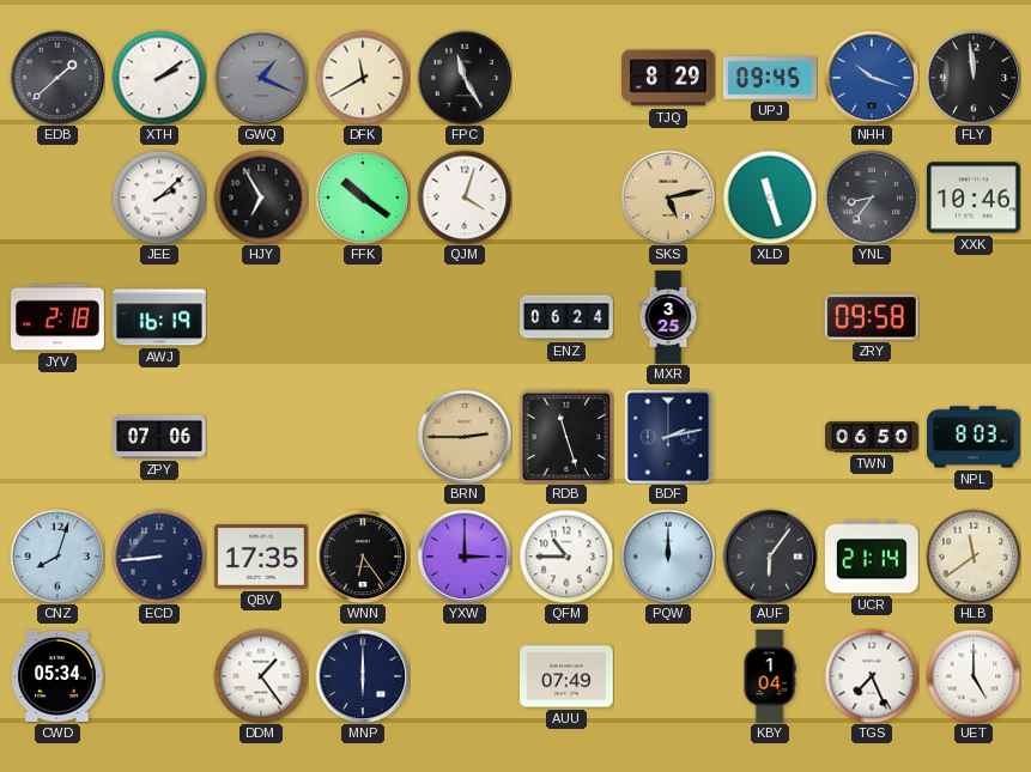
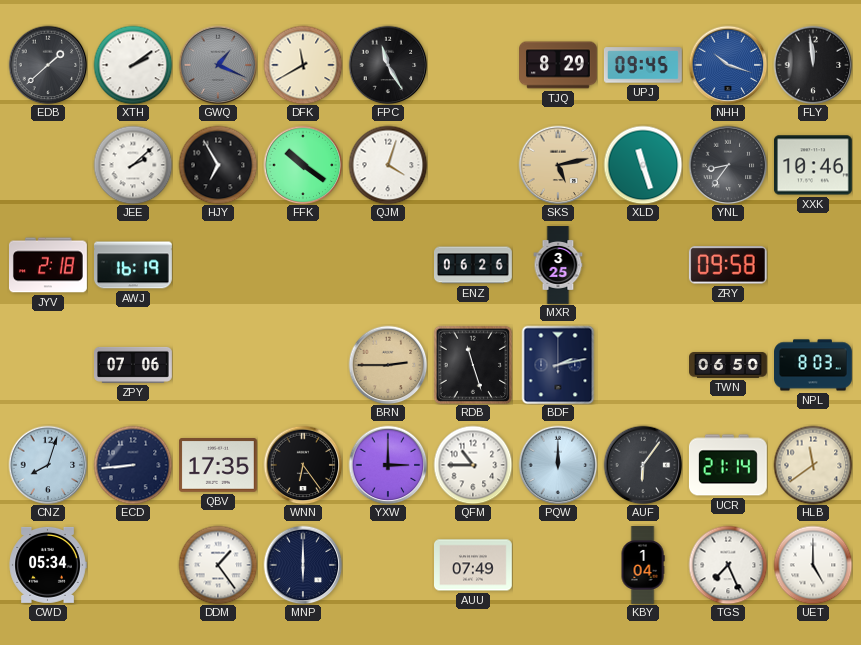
ENZ: 06:24 -> 06:26
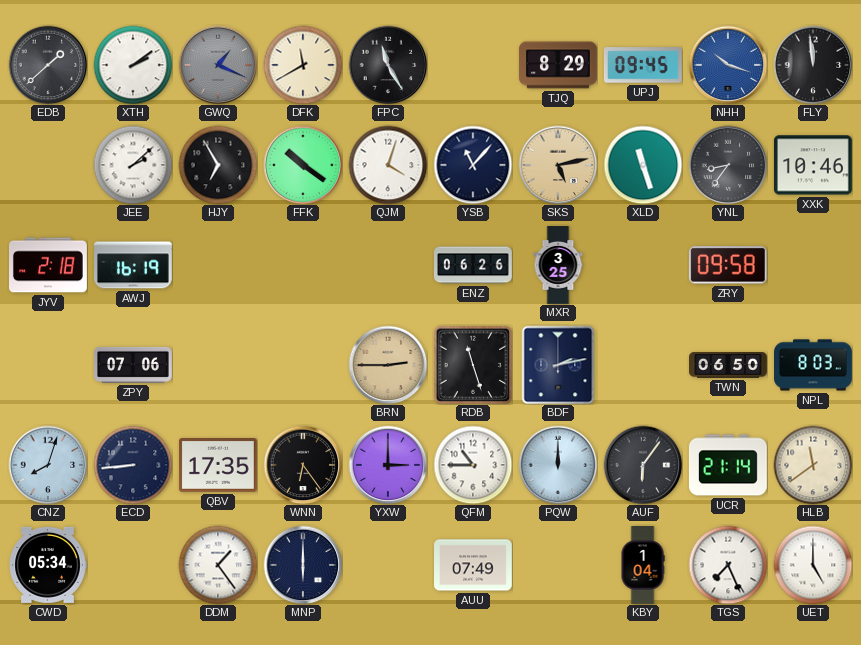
YSB: none -> 11:07
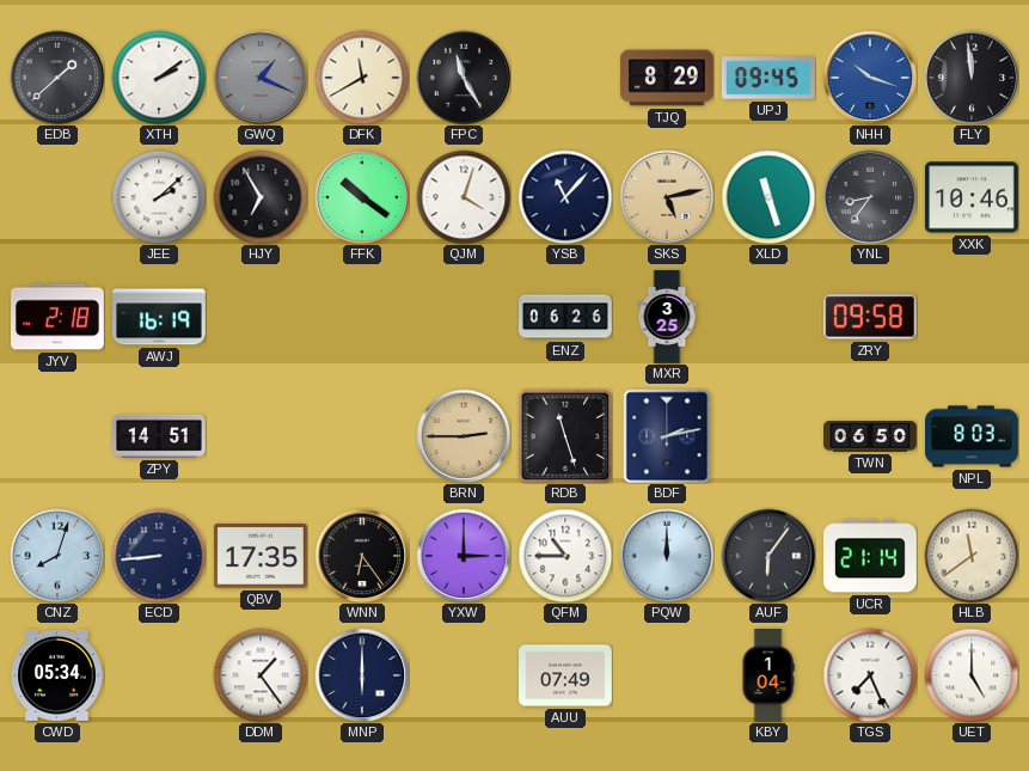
ZPY: 07:06 -> 14:51
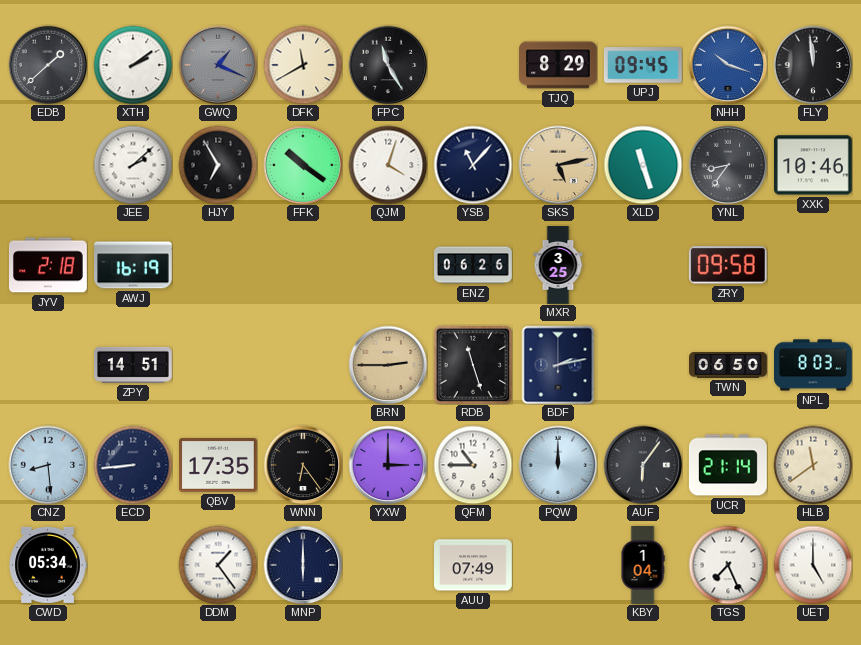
CNZ: 8:03 -> 8:29
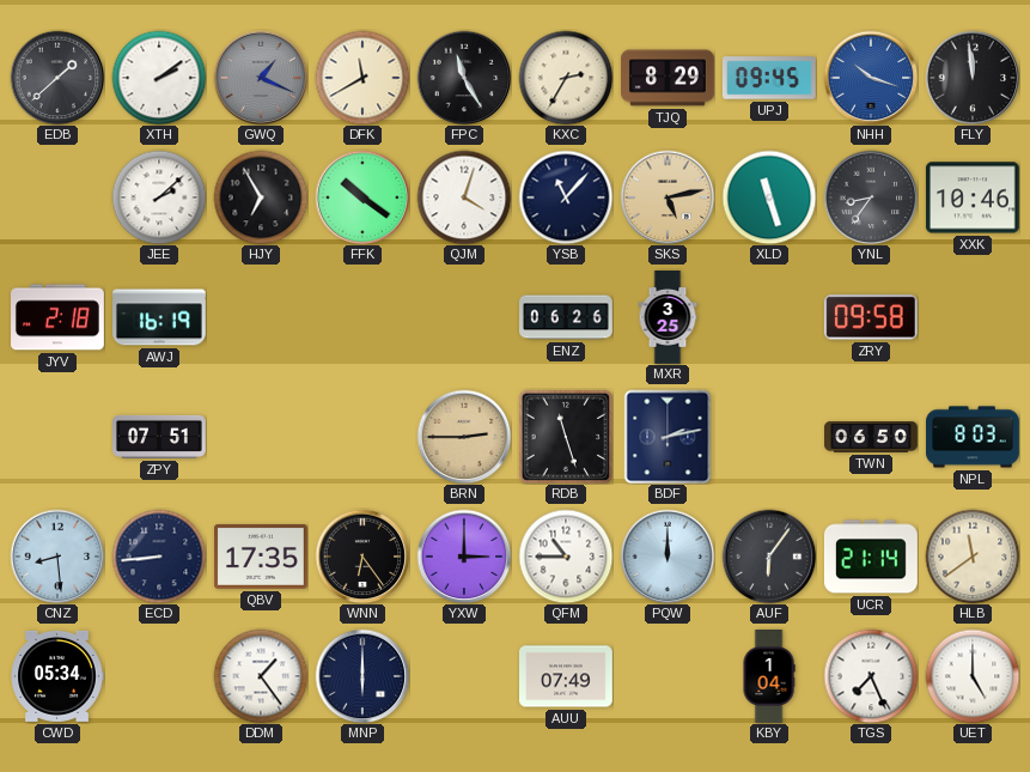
KXC: none -> 2:35
ZPY: 14:51 -> 07:51
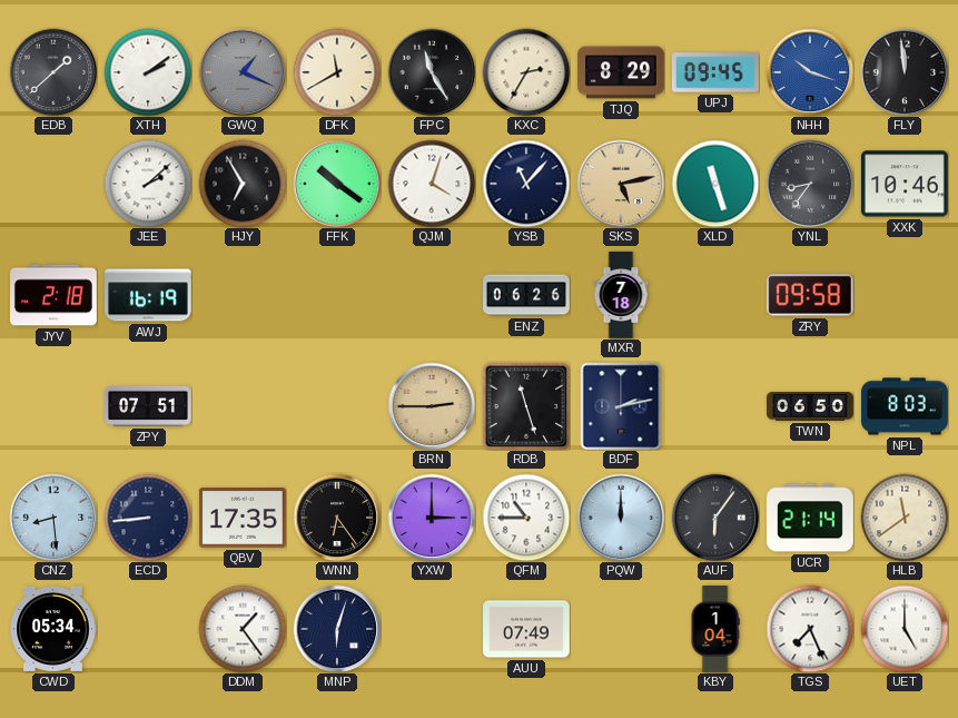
MXR: 3:25 -> 7:18
MNP: 6:00 -> 6:03
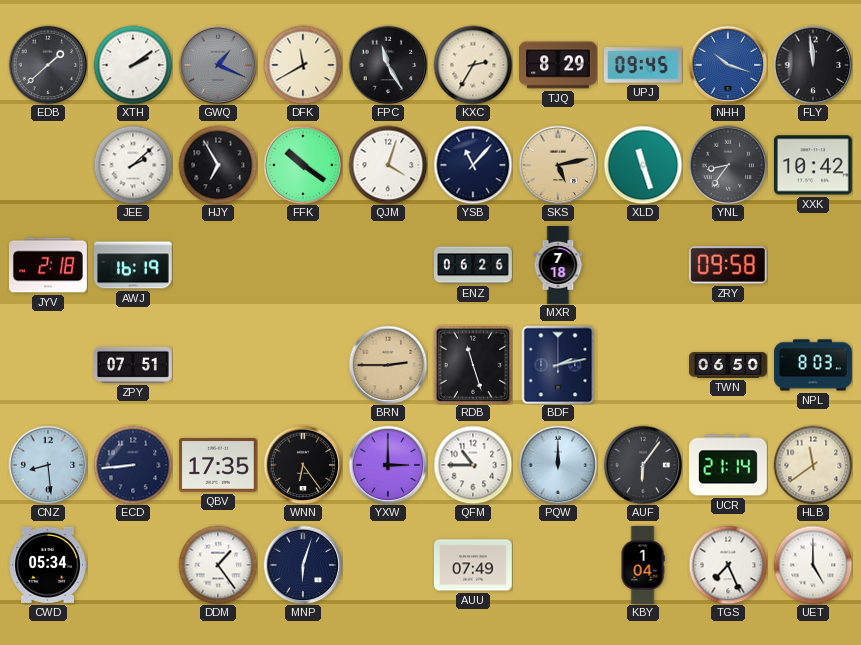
XXK: 10:46 -> 10:42
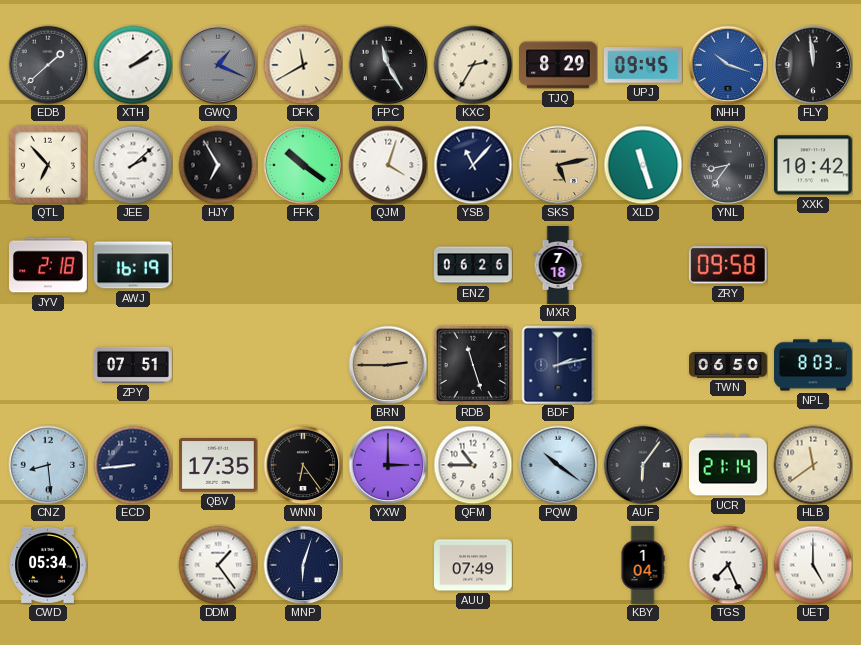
QTL: none -> 6:53
PQW: 12:00 -> 10:21
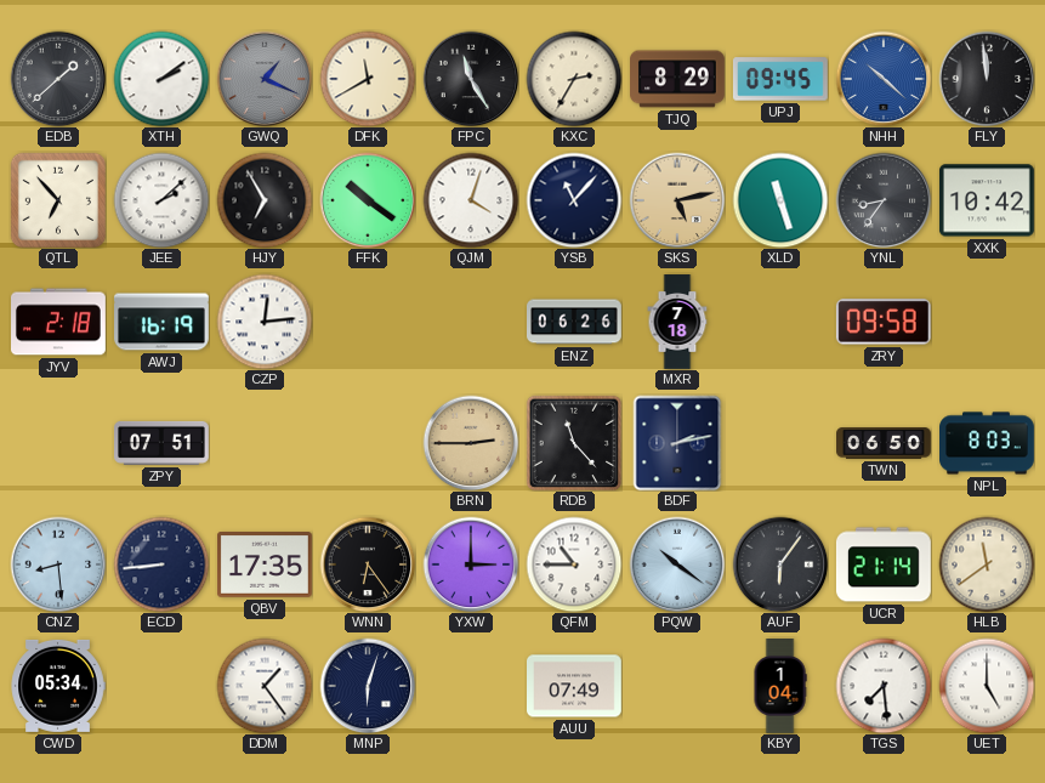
NHH: 10:18 -> 10:22
CZP: none -> 12:14
RDB: 11:27 -> 11:23
TGS: 7:26 -> 7:29
